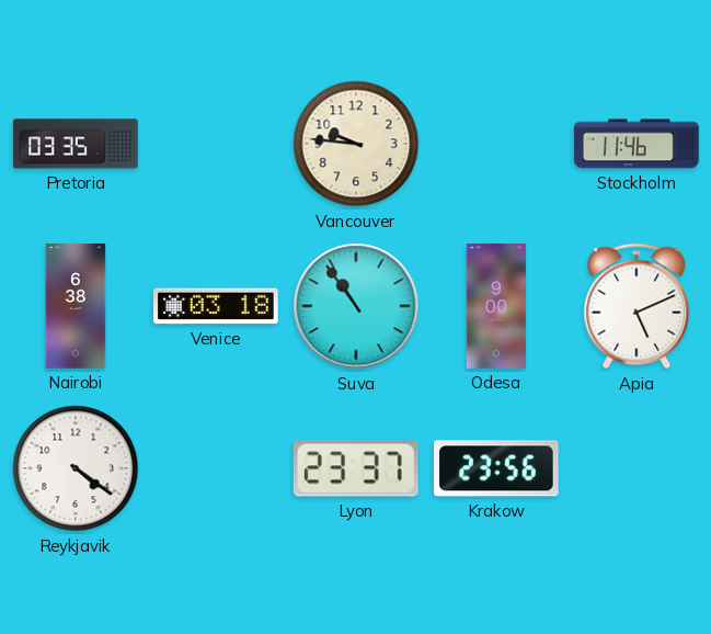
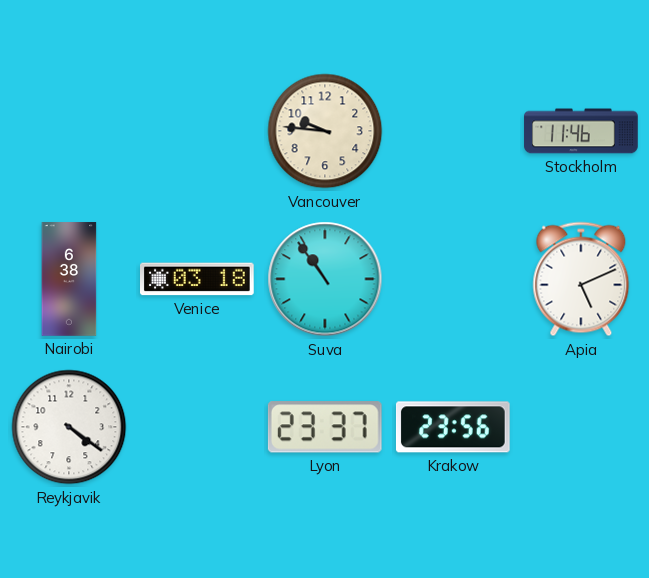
Pretoria: 03:35 -> none
Odesa: 9:00 -> none
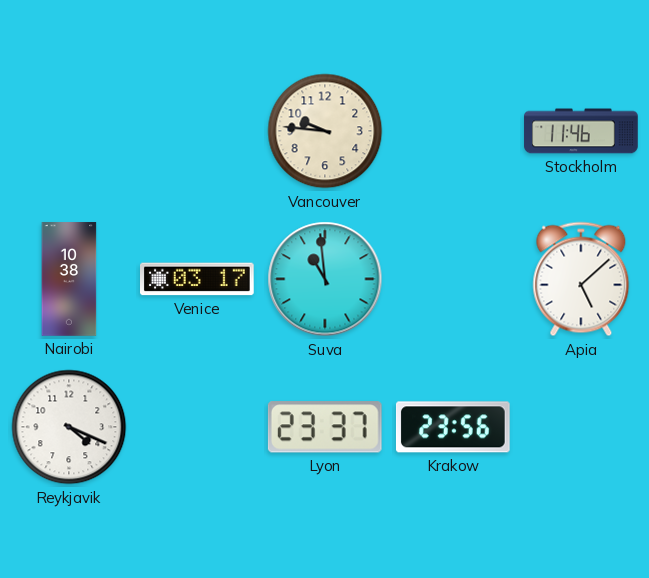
Nairobi: 6:38 -> 10:38
Venice: 03:18 -> 03:17
Suva: 10:54 -> 10:59
Apia: 5:11 -> 5:08
Reykjavik: 4:21 -> 4:19
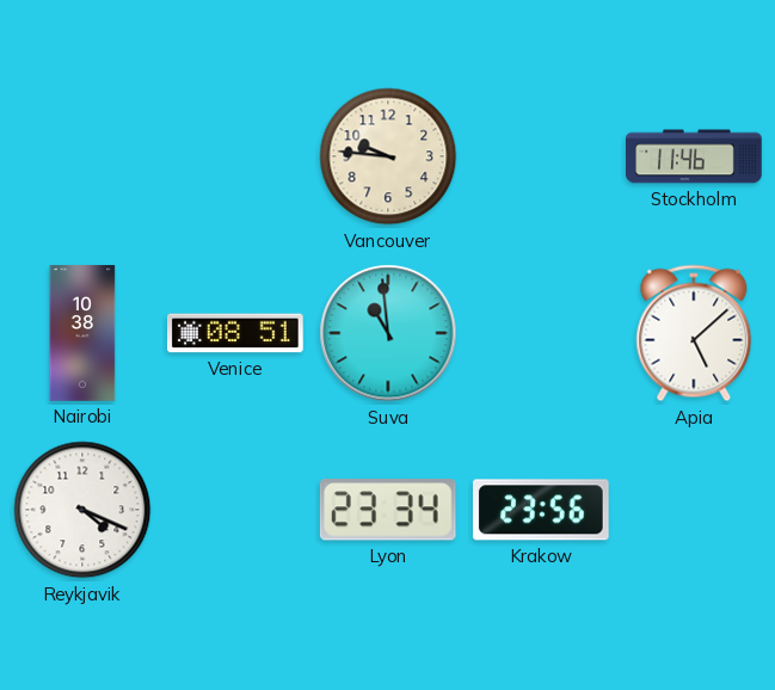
Venice: 03:17 -> 08:51
Lyon: 23:37 -> 23:34
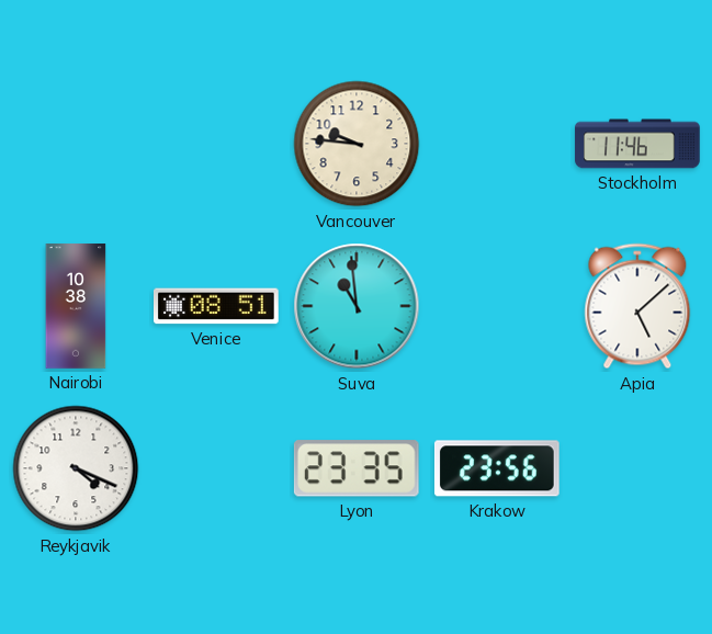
Lyon: 23:34 -> 23:35
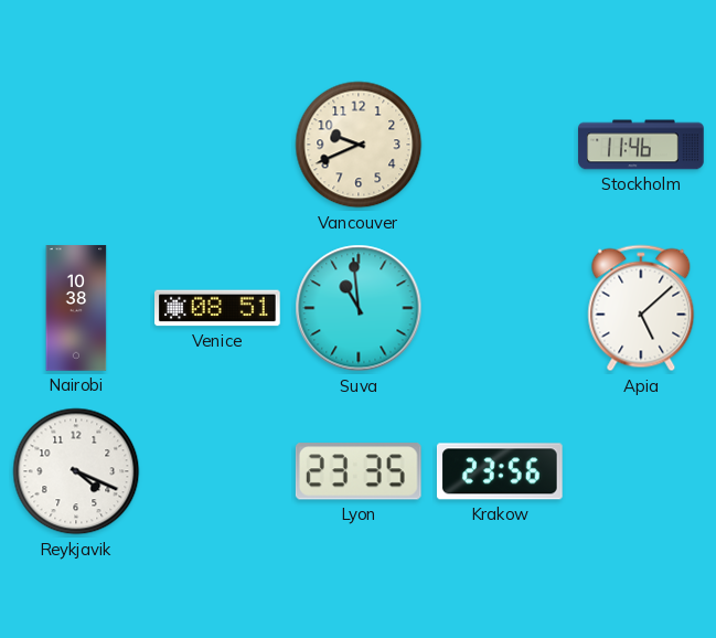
Vancouver: 9:46 -> 9:41
